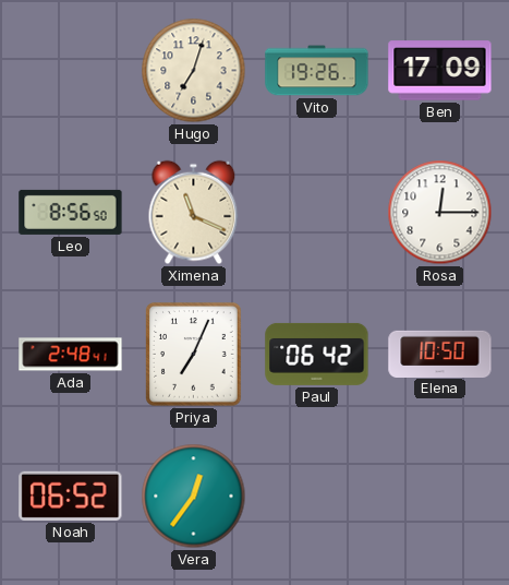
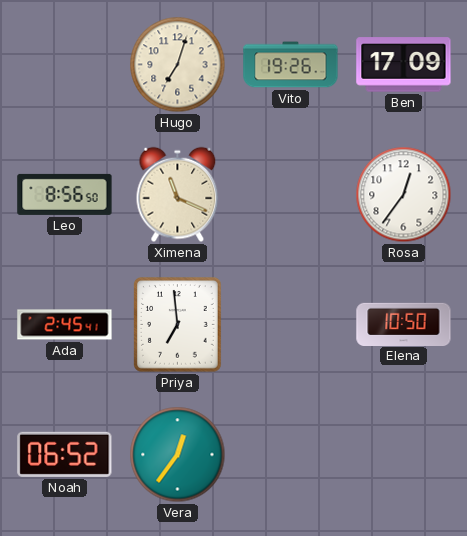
Rosa: 12:15 -> 12:36
Ada: 2:48 -> 2:45
Priya: 7:04 -> 6:59
Paul: 06:42 -> none
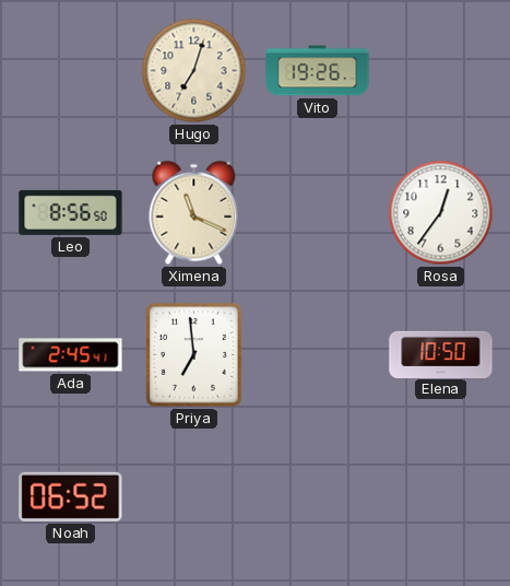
Ben: 17:09 -> none
Vera: 12:36 -> none
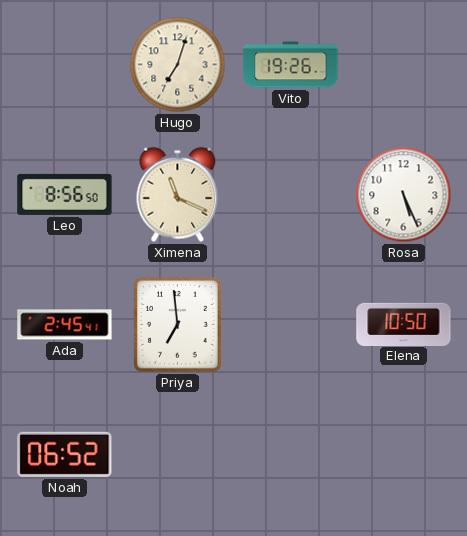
Rosa: 12:36 -> 5:26
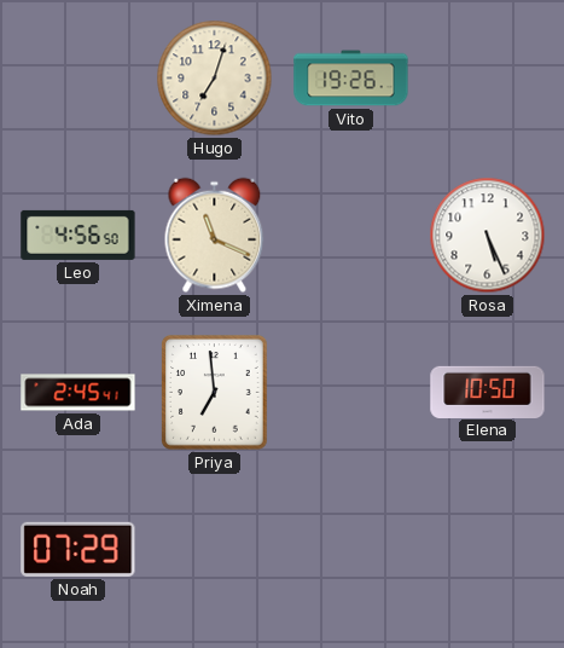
Leo: 8:56 -> 4:56
Noah: 06:52 -> 07:29
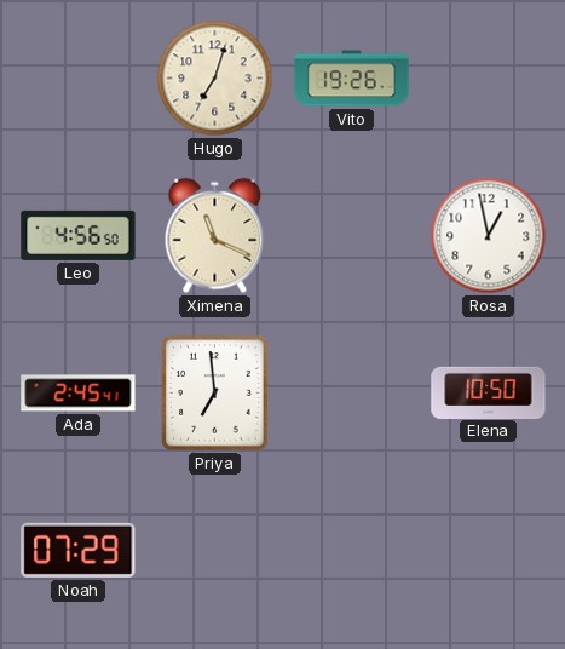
Rosa: 5:26 -> 12:58
